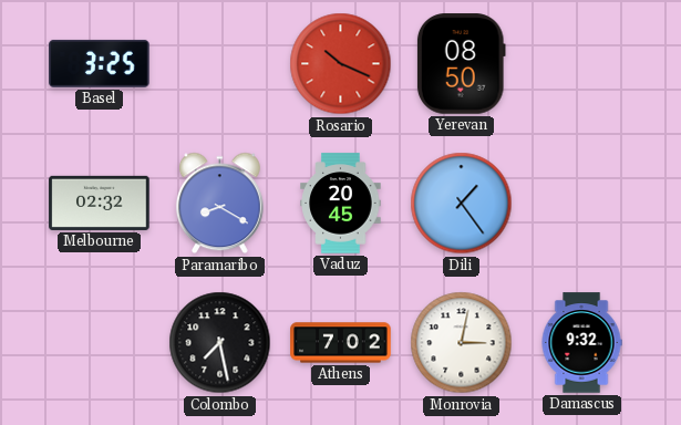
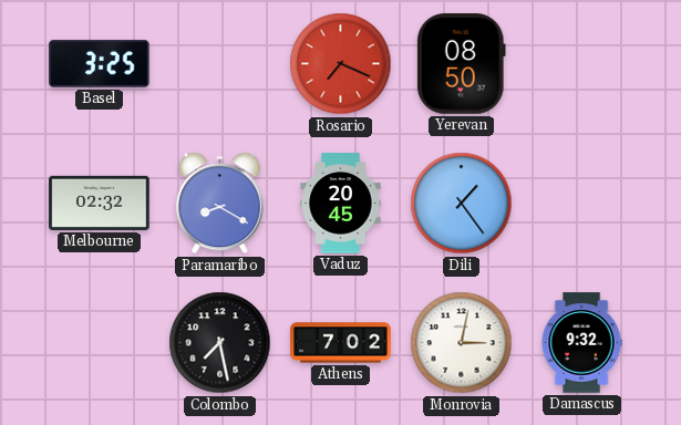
Rosario: 10:19 -> 7:19
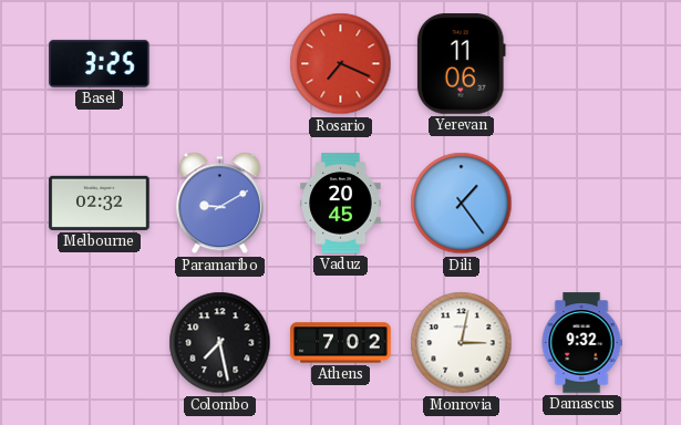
Yerevan: 08:50 -> 11:06
Paramaribo: 8:20 -> 9:10
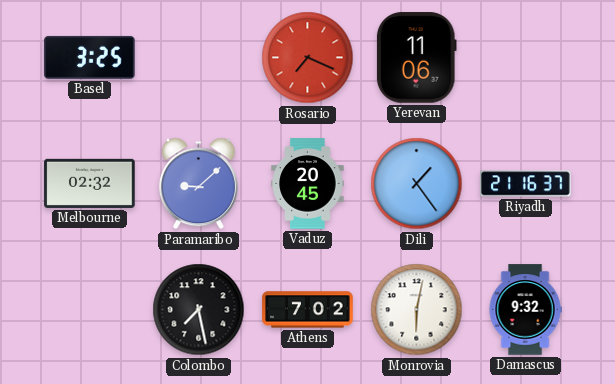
Paramaribo: 9:10 -> 9:08
Riyadh: none -> 21:16
Monrovia: 3:02 -> 6:02
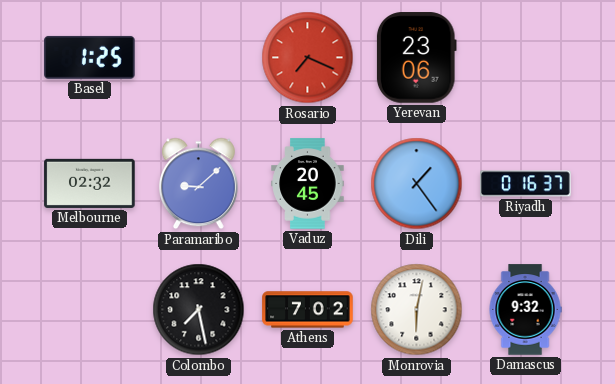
Basel: 3:25 -> 1:25
Yerevan: 11:06 -> 23:06
Riyadh: 21:16 -> 0:16
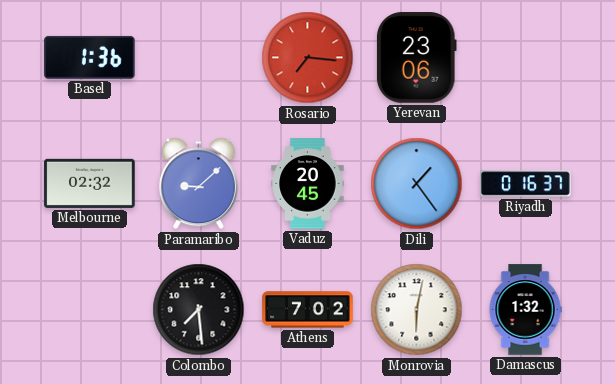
Basel: 1:25 -> 1:36
Rosario: 7:19 -> 7:16
Colombo: 7:28 -> 7:29
Damascus: 9:32 -> 1:32
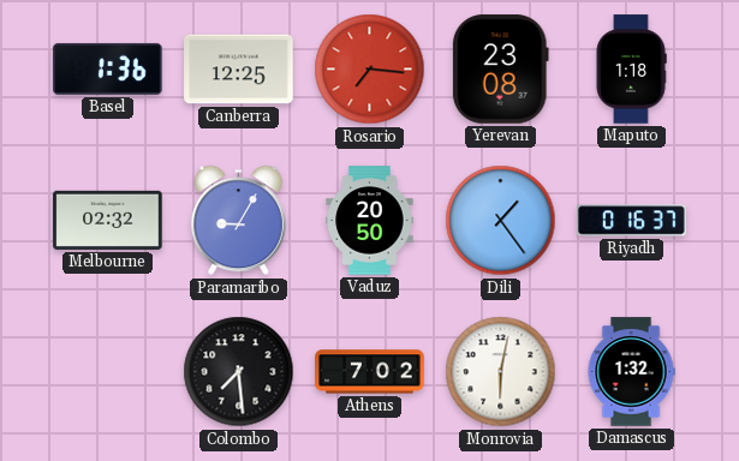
Canberra: none -> 12:25
Yerevan: 23:06 -> 23:08
Maputo: none -> 1:18
Paramaribo: 9:08 -> 9:05
Vaduz: 20:45 -> 20:50
